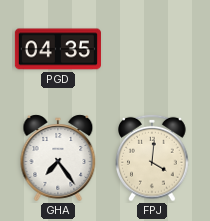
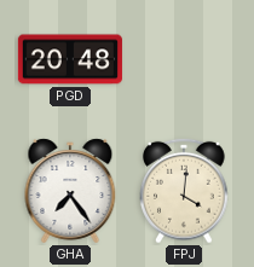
PGD: 04:35 -> 20:48
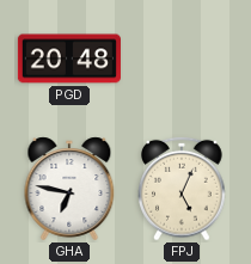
GHA: 7:24 -> 6:47
FPJ: 4:01 -> 5:04
